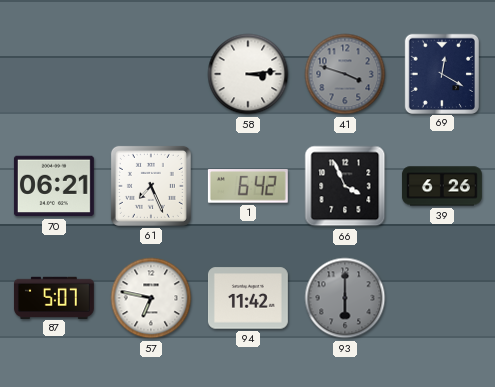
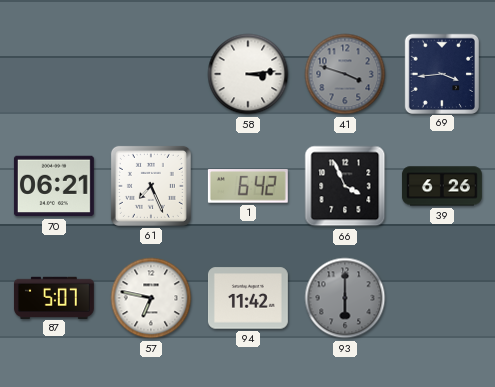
69: 12:20 -> 3:44
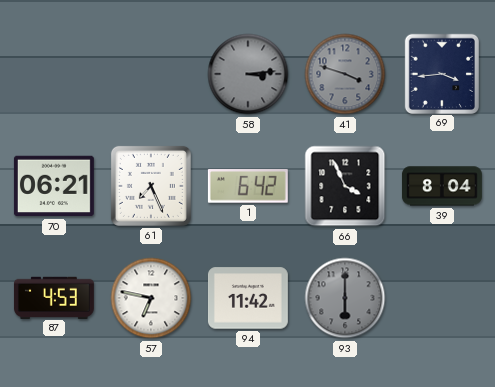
58 dial: white -> grey
39: 6:26 -> 8:04
87: 5:07 -> 4:53
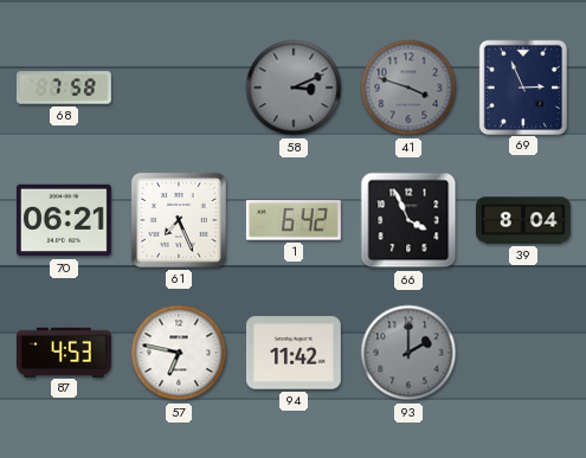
68: none -> 7:58
58: 3:14 -> 3:11
69: 3:44 -> 2:56
93: 6:00 -> 2:00
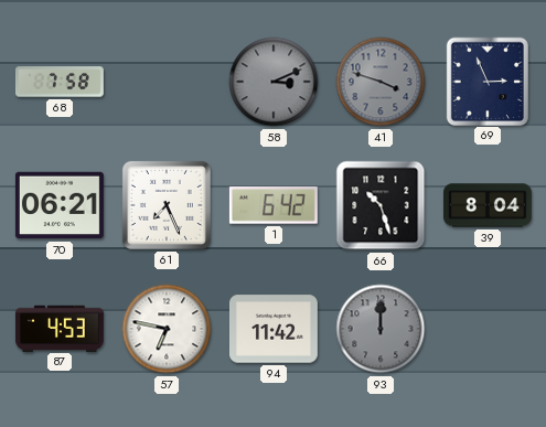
66: 3:56 -> 10:27
93: 2:00 -> 12:00
